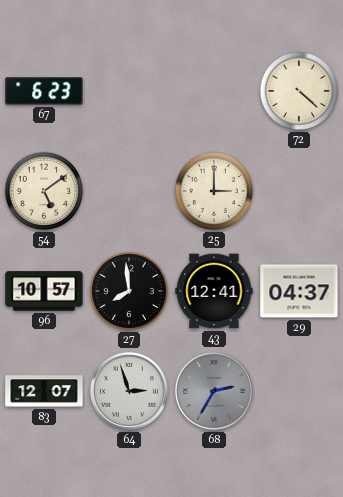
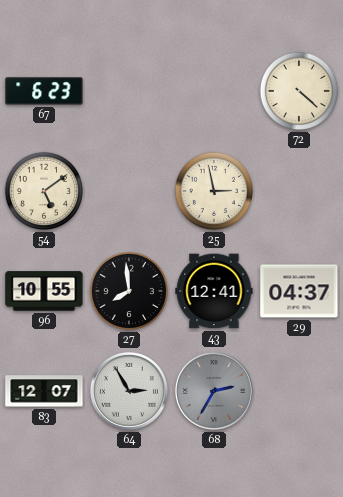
25: 3:00 -> 2:58
96: 10:57 -> 10:55
64: 2:57 -> 2:55
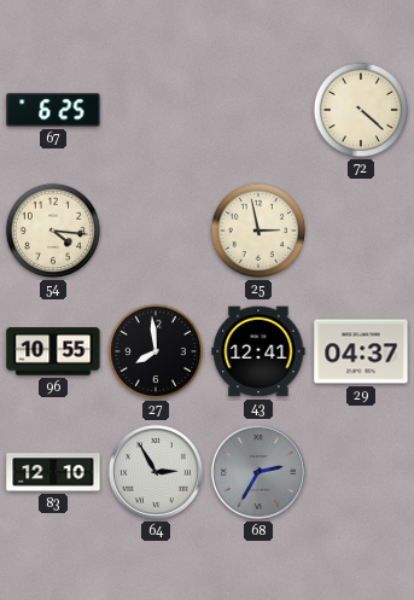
67: 6:23 -> 6:25
54: 5:09 -> 4:16
83: 12:07 -> 12:10
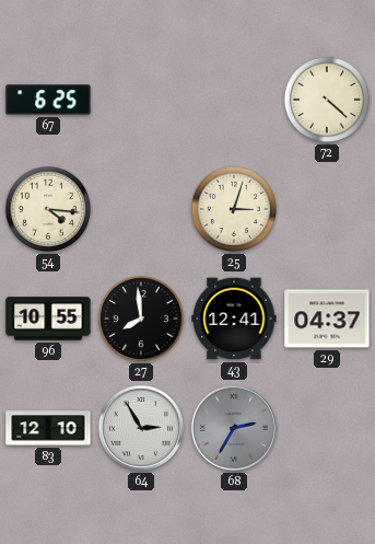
25: 2:58 -> 3:03
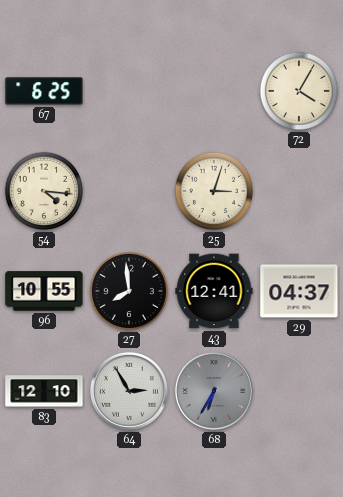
72: 4:22 -> 4:05
68: 2:35 -> 6:35
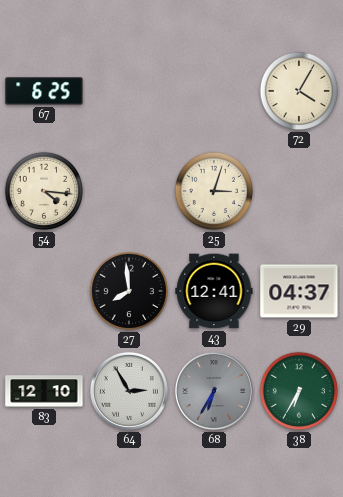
96: 10:55 -> none
38: none -> 6:35
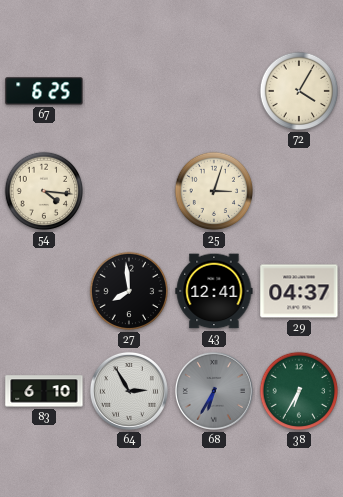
83: 12:10 -> 6:10
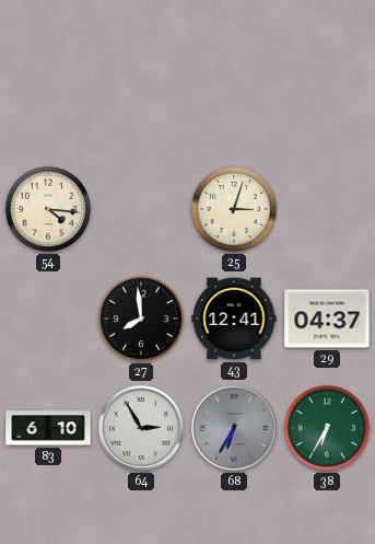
67: 6:25 -> none
72: 4:05 -> none
